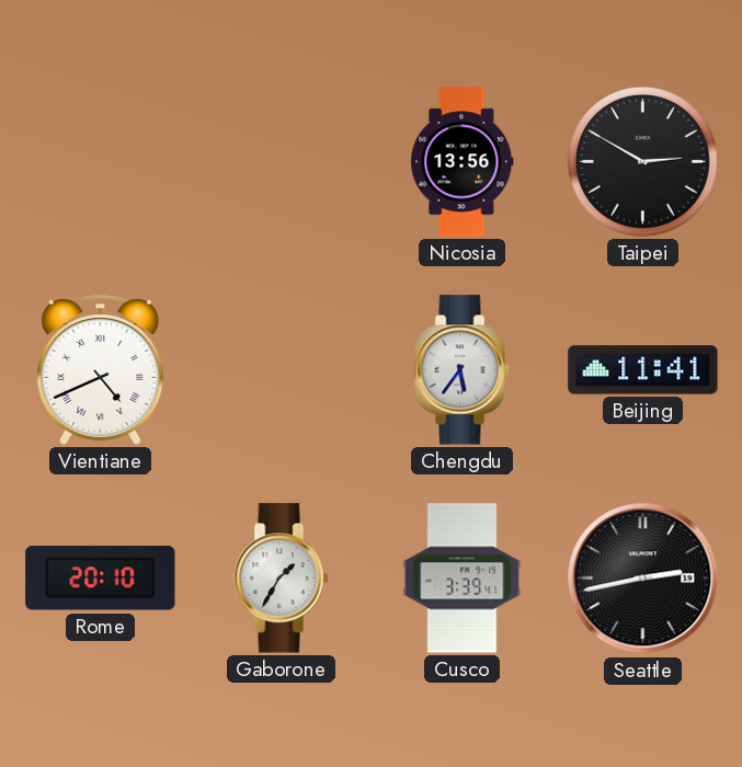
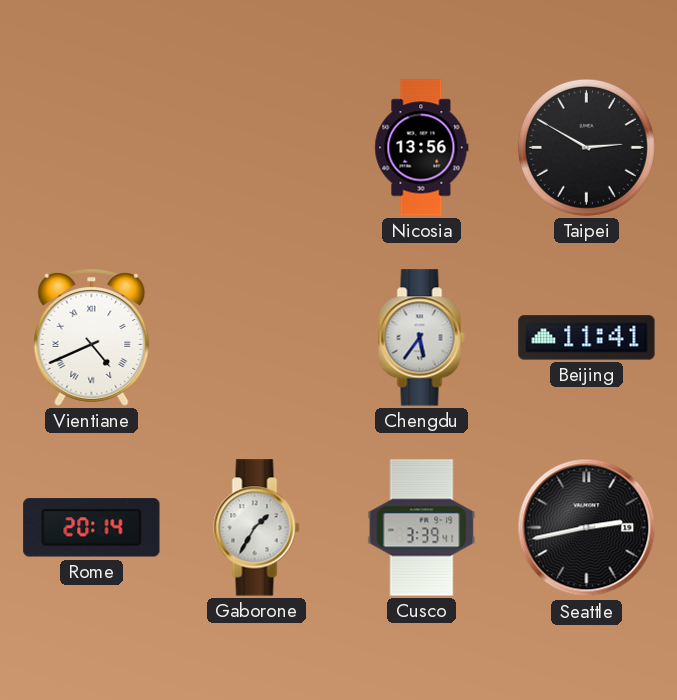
Rome: 20:10 -> 20:14
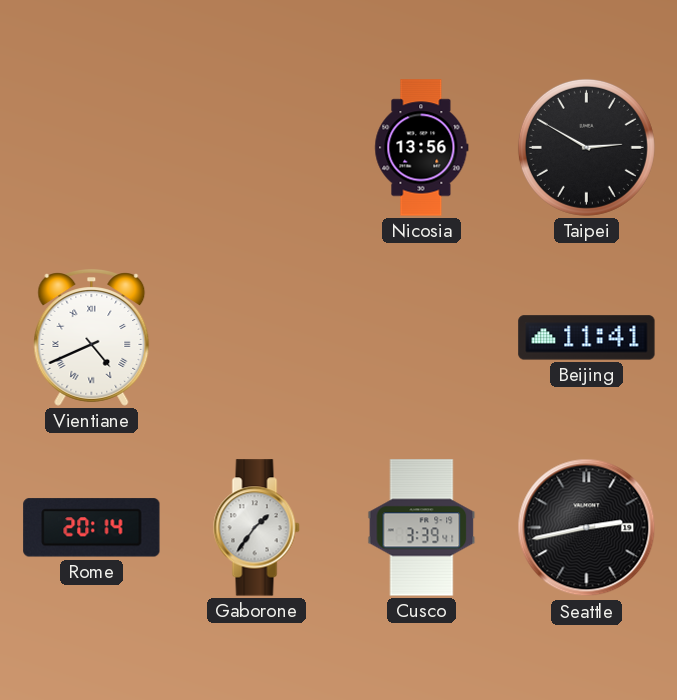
Chengdu: 5:36 -> none
Gaborone: 1:35 -> 1:36
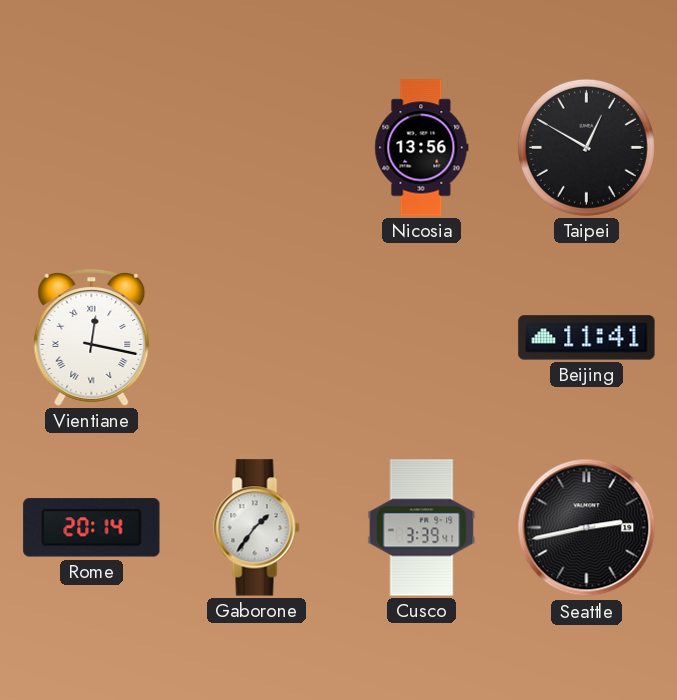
Taipei: 2:50 -> 12:50
Vientiane: 4:41 -> 12:17
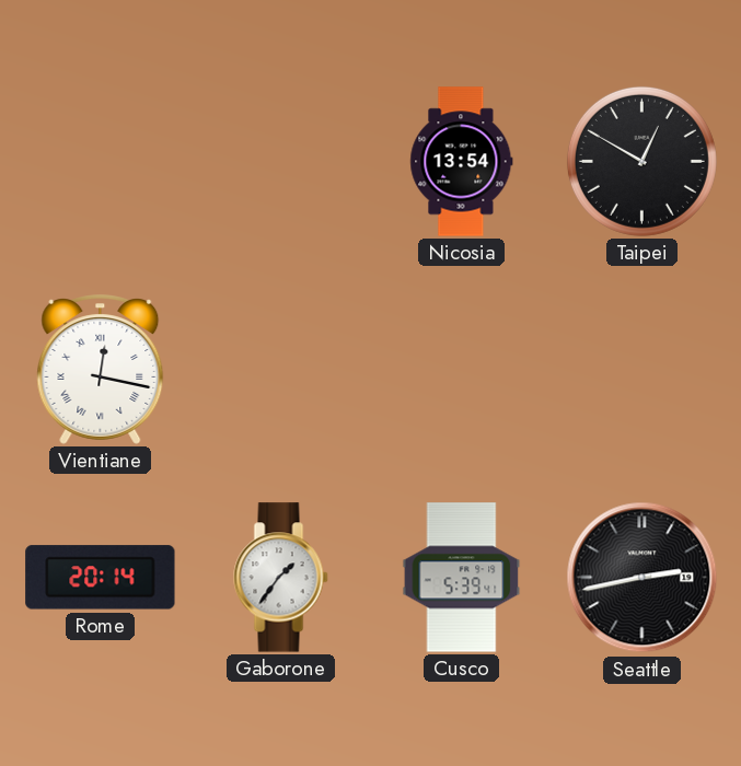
Nicosia: 13:56 -> 13:54
Beijing: 11:41 -> none
Cusco: 3:39 -> 5:39
